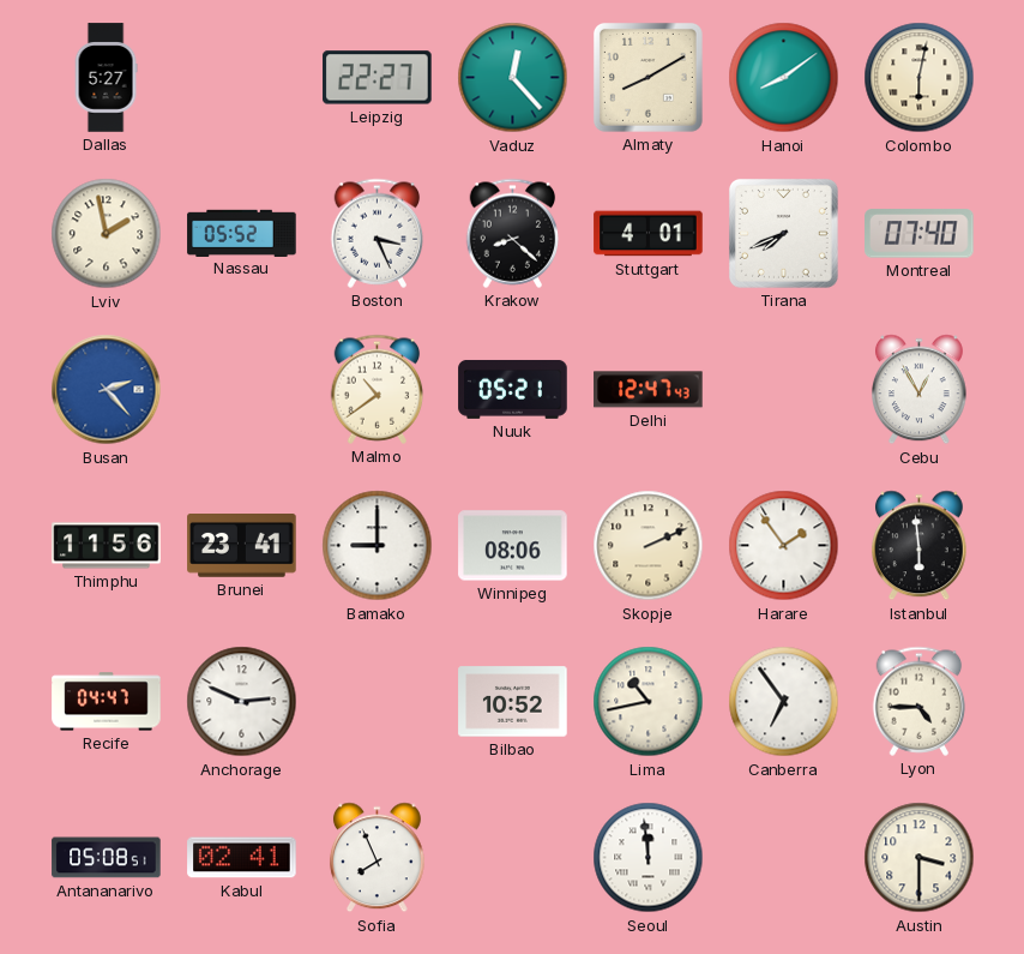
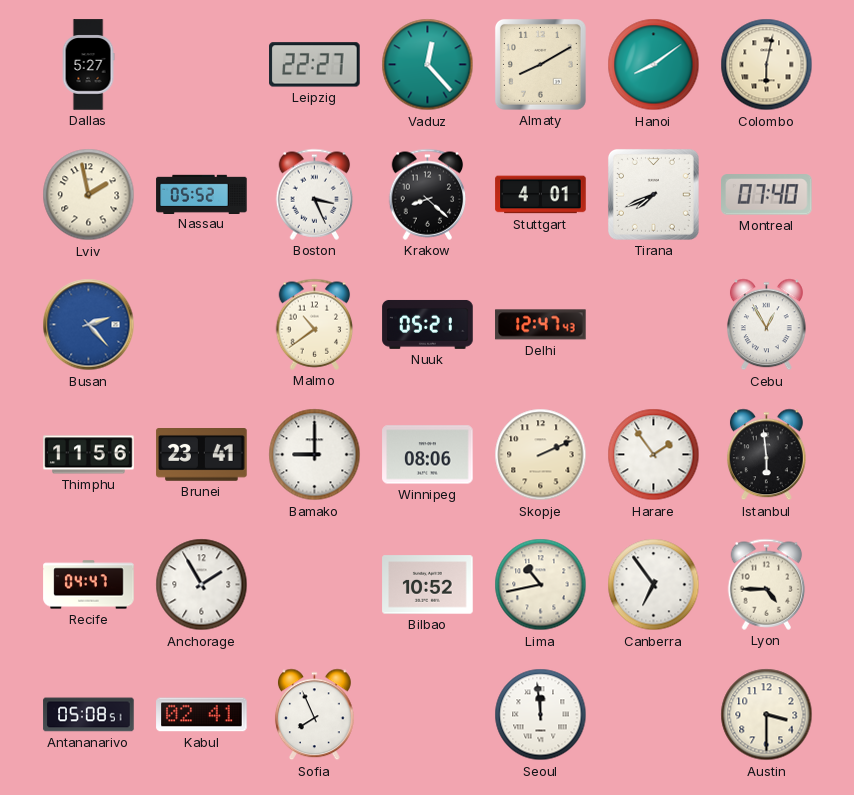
Anchorage: 2:49 -> 1:55
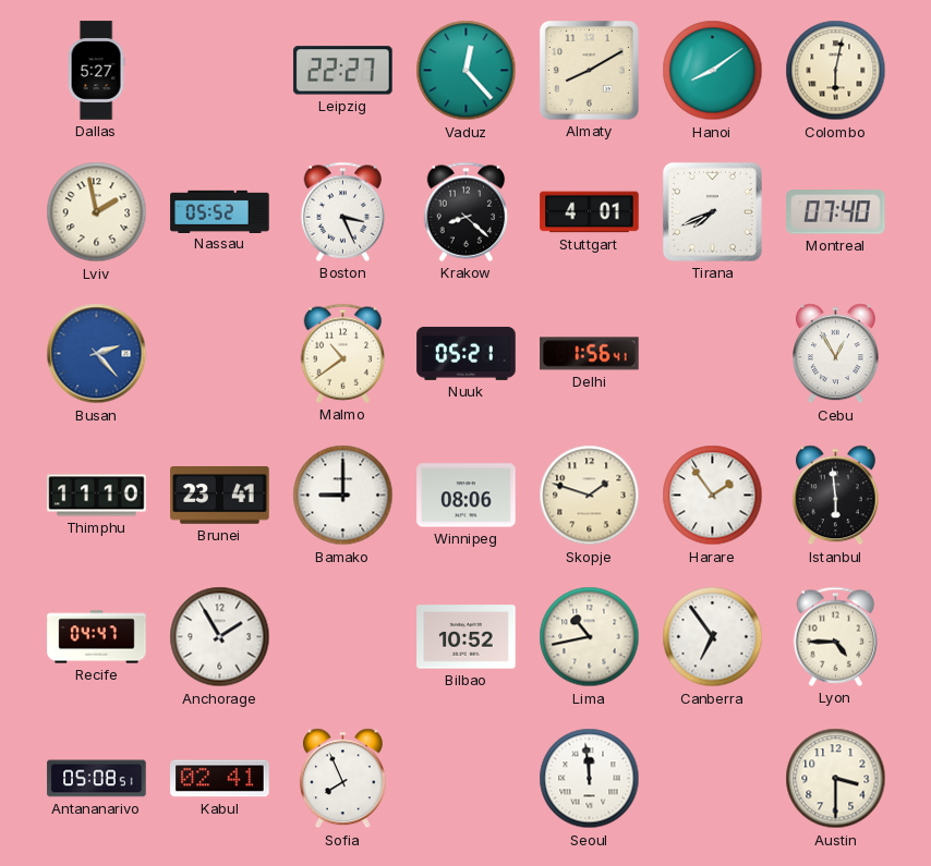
Delhi: 12:47 -> 1:56
Thimphu: 11:56 -> 11:10
Skopje: 2:11 -> 1:48
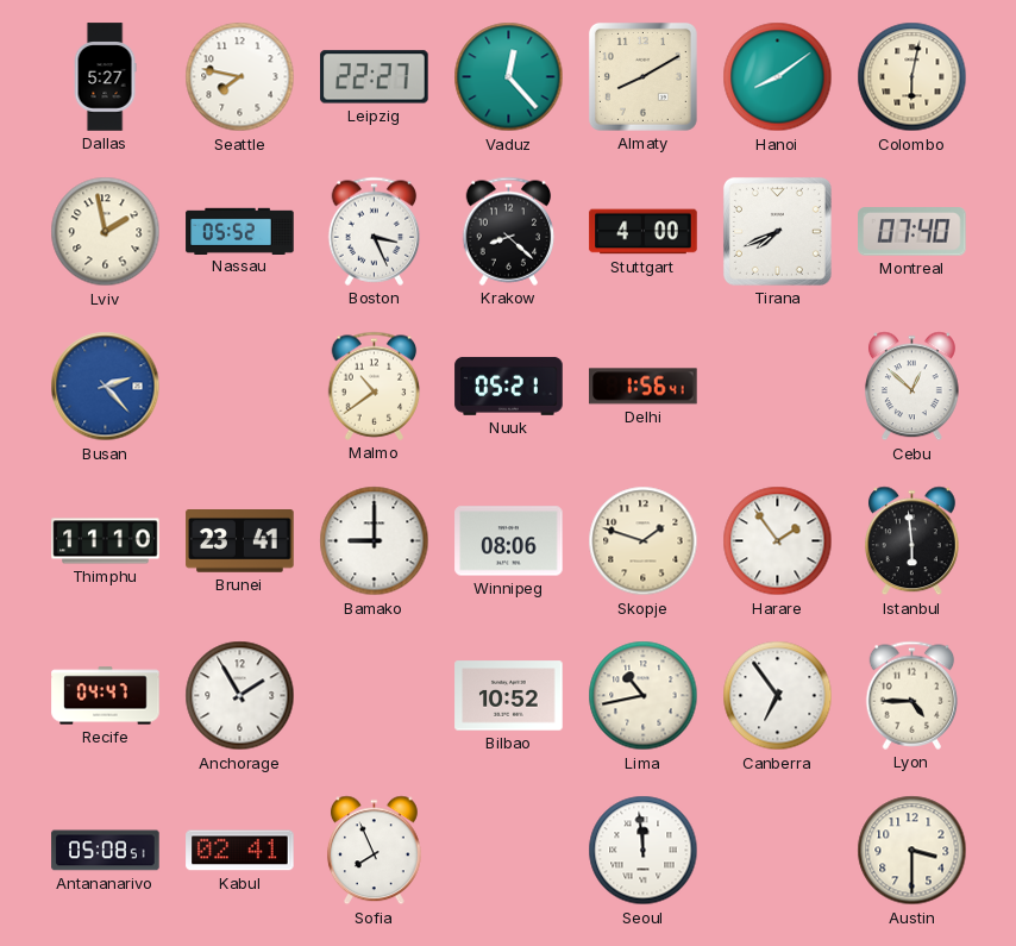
Seattle: none -> 7:47
Stuttgart: 4:01 -> 4:00
Cebu: 12:55 -> 12:52
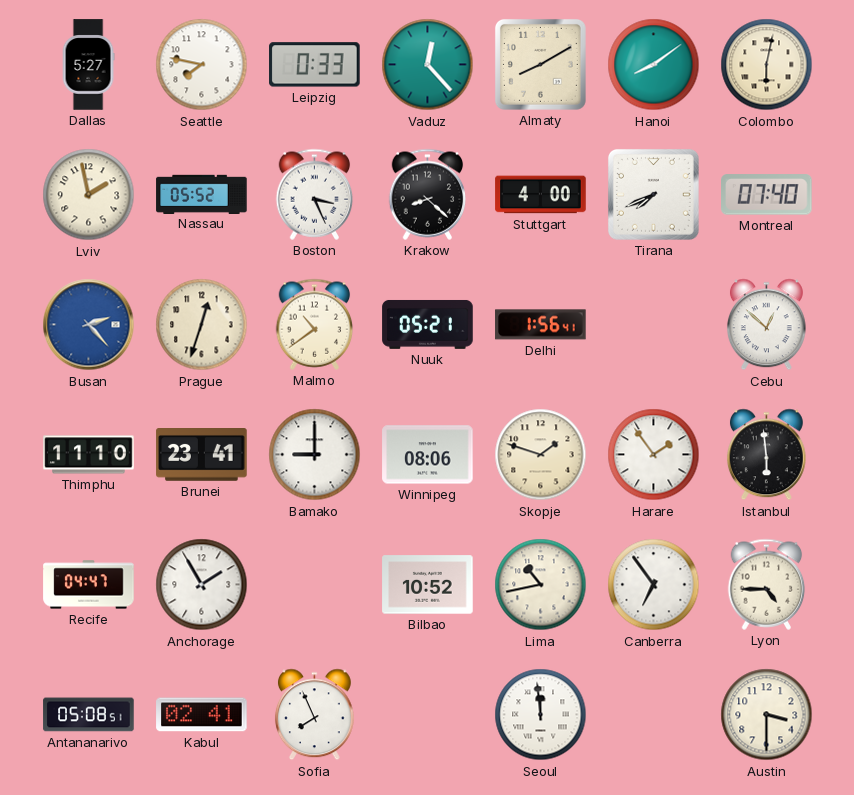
Leipzig: 22:27 -> 0:33
Prague: none -> 12:33
